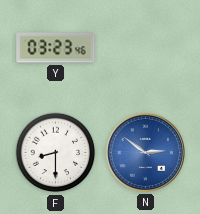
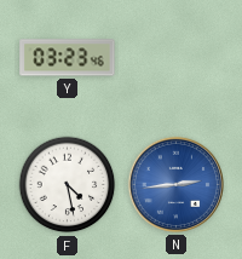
F: 8:30 -> 4:28
N: 2:51 -> 2:44
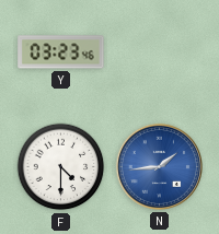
F: 4:28 -> 4:30
N: 2:44 -> 1:44
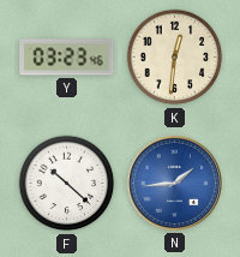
K: none -> 12:31
F: 4:30 -> 10:22
